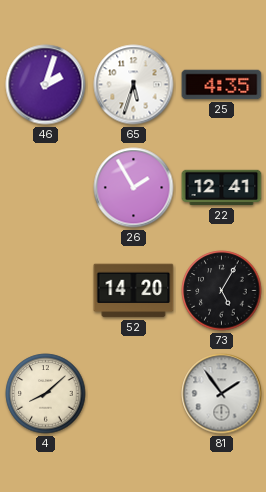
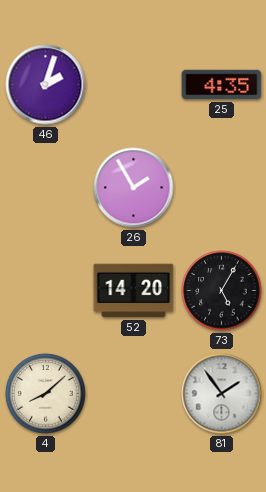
65: 5:33 -> none
22: 12:41 -> none
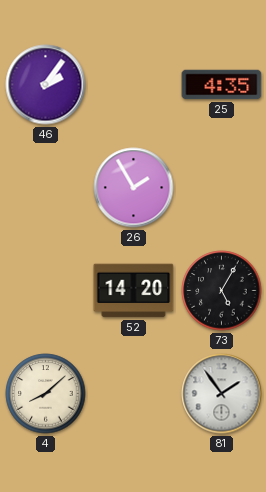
46: 2:03 -> 2:06
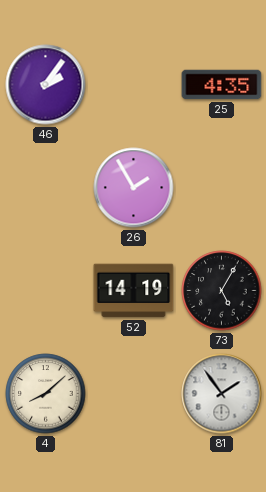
52: 14:20 -> 14:19
